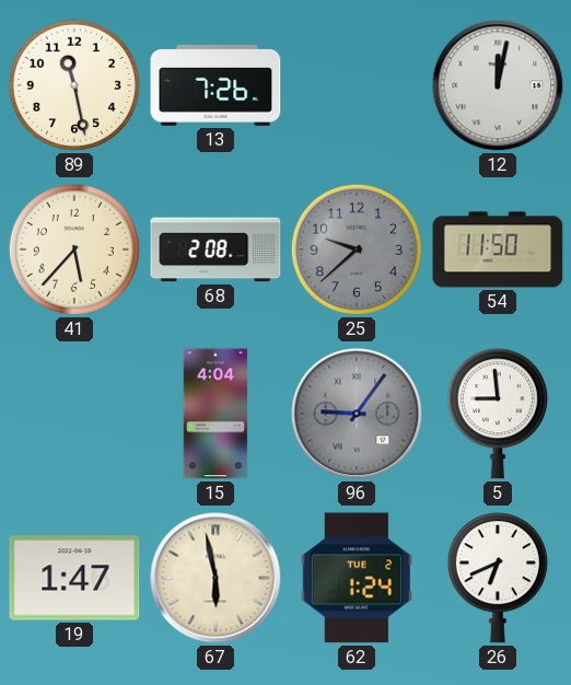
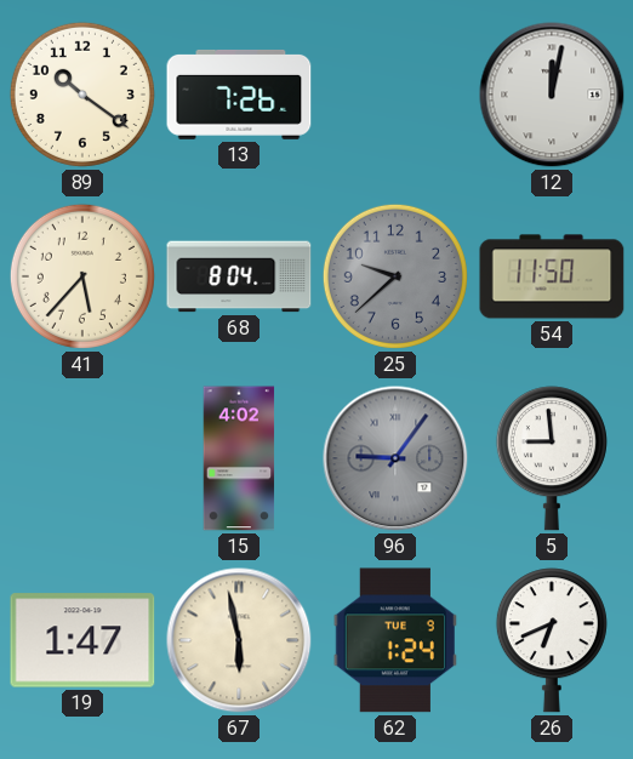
89: 11:28 -> 10:21
68: 2:08 -> 8:04
15: 4:04 -> 4:02
62 date: TUE 2 -> TUE 9
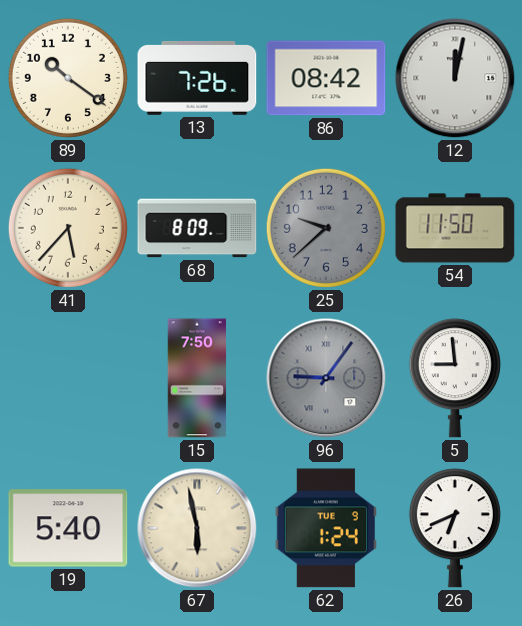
86: none -> 08:42
68: 8:04 -> 8:09
15: 4:02 -> 7:50
19: 1:47 -> 5:40
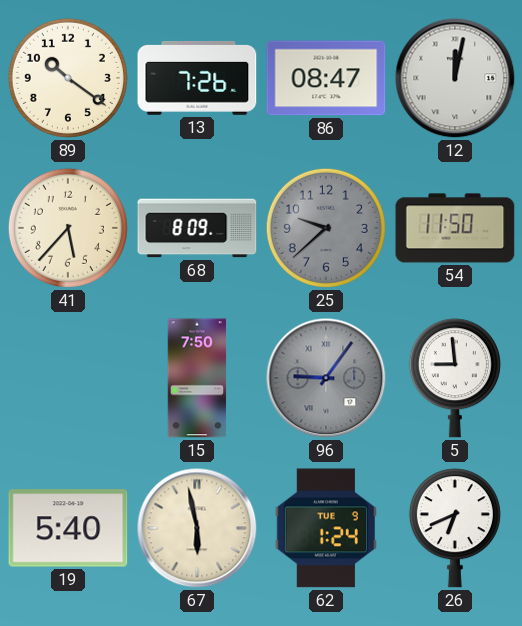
86: 08:42 -> 08:47
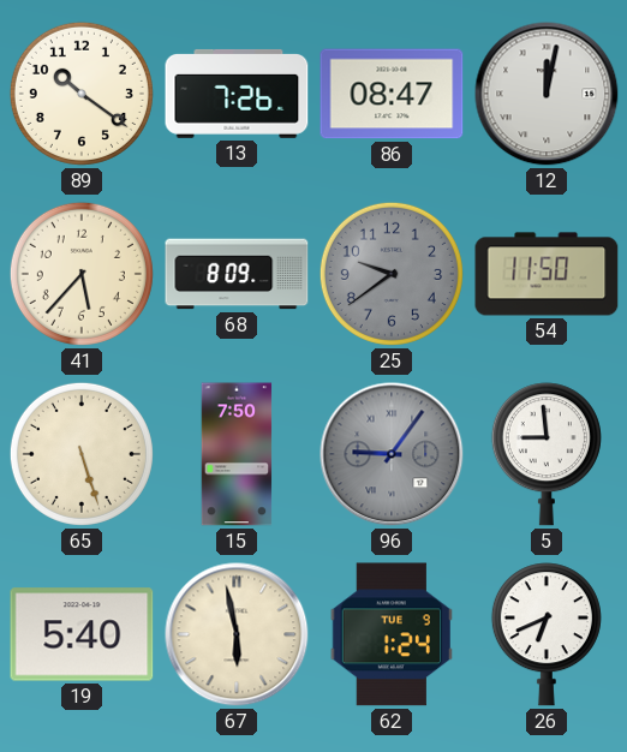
25: 9:38 -> 9:39
65: none -> 5:27
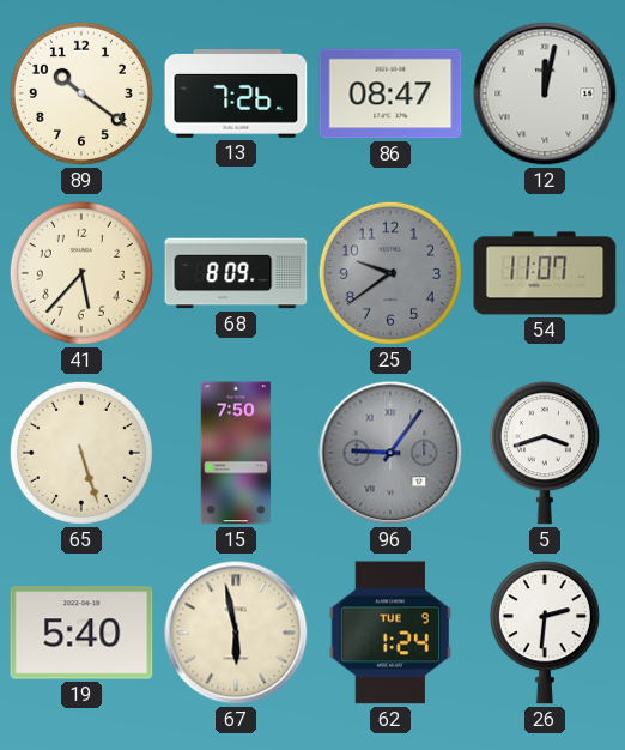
54: 11:50 -> 11:07
5: 8:59 -> 3:42
26: 6:41 -> 2:31
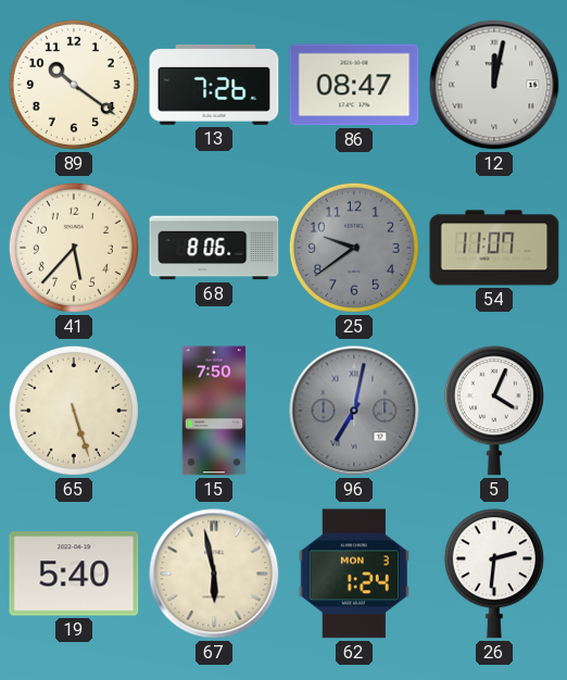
68: 8:09 -> 8:06
96: 9:06 -> 7:02
5: 3:42 -> 4:04
62 date: TUE 9 -> MON 3
